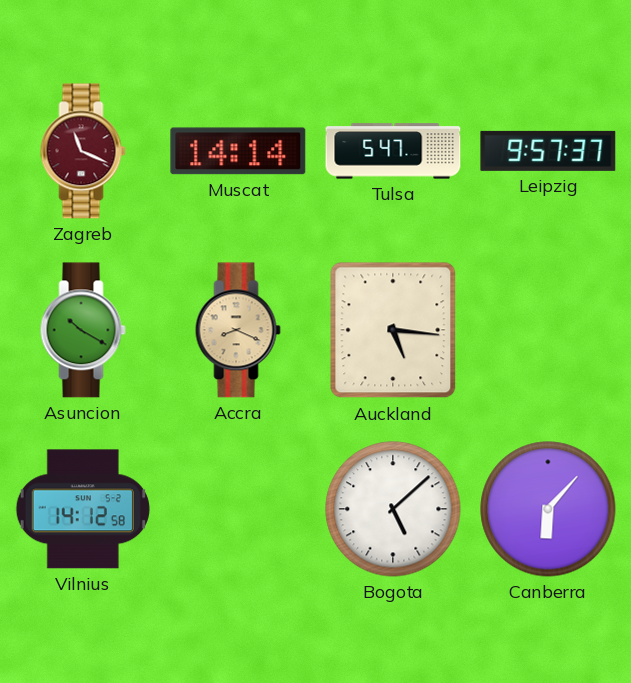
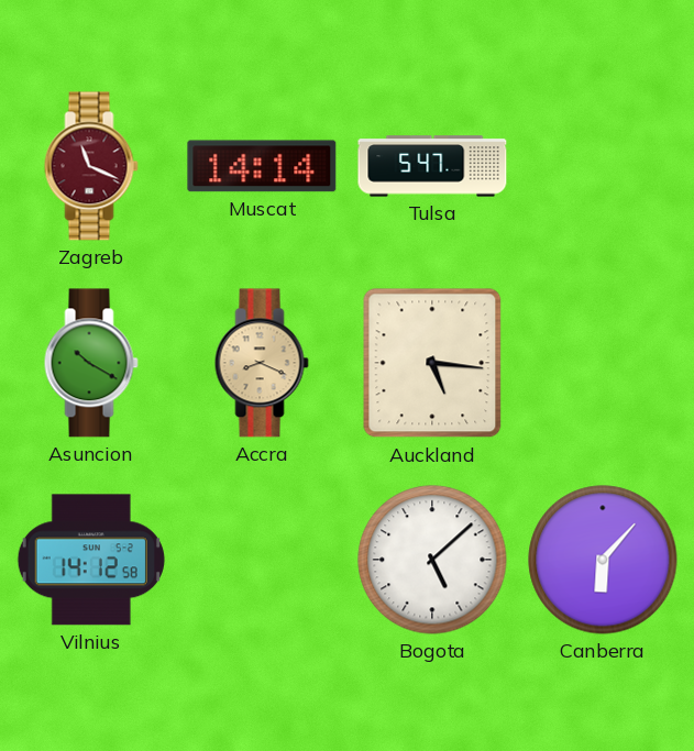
Leipzig: 9:57 -> none
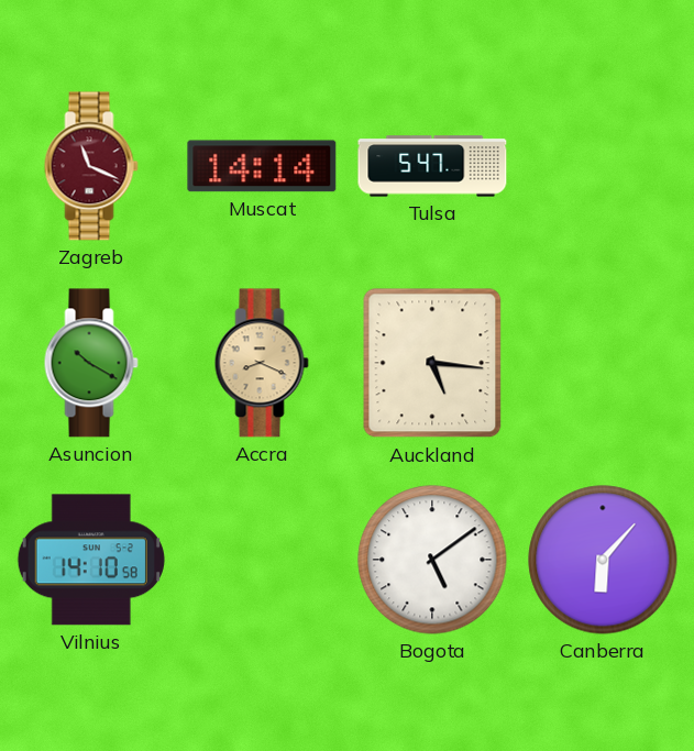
Vilnius: 14:12 -> 14:10
Bogota: 5:08 -> 5:09
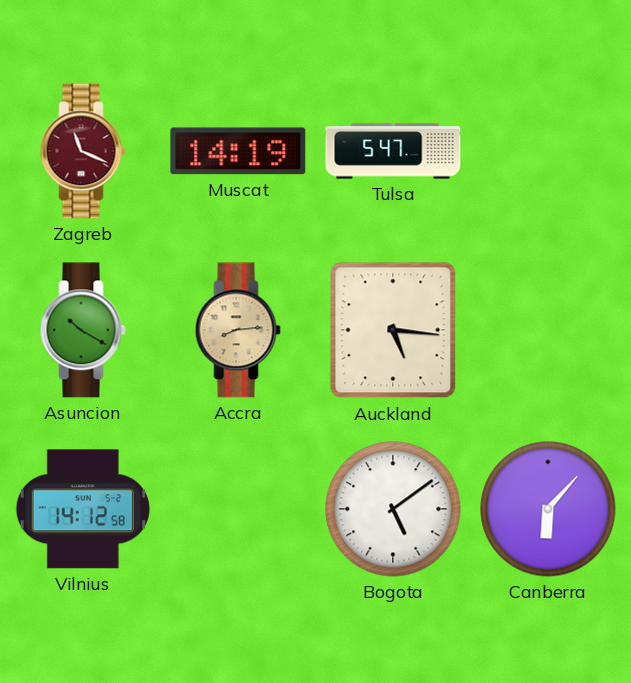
Muscat: 14:14 -> 14:19
Accra: 8:19 -> 8:14
Vilnius: 14:10 -> 14:12
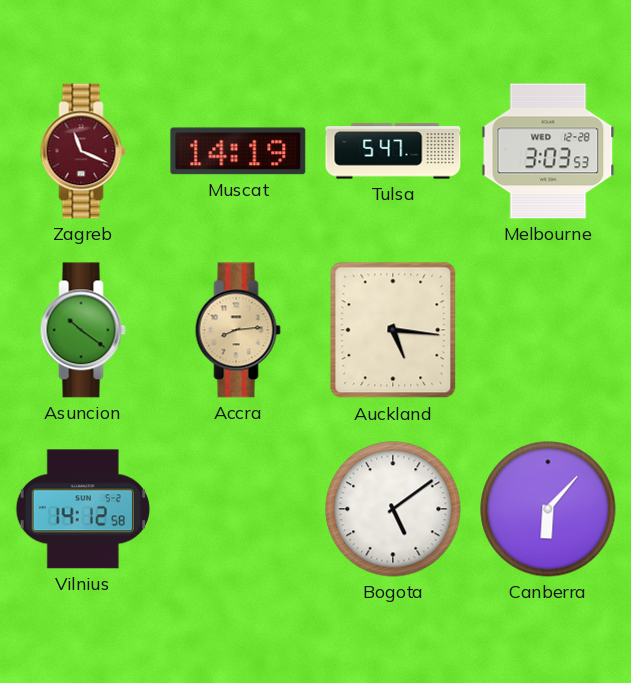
Melbourne: none -> 3:03
Asuncion: 10:20 -> 10:21
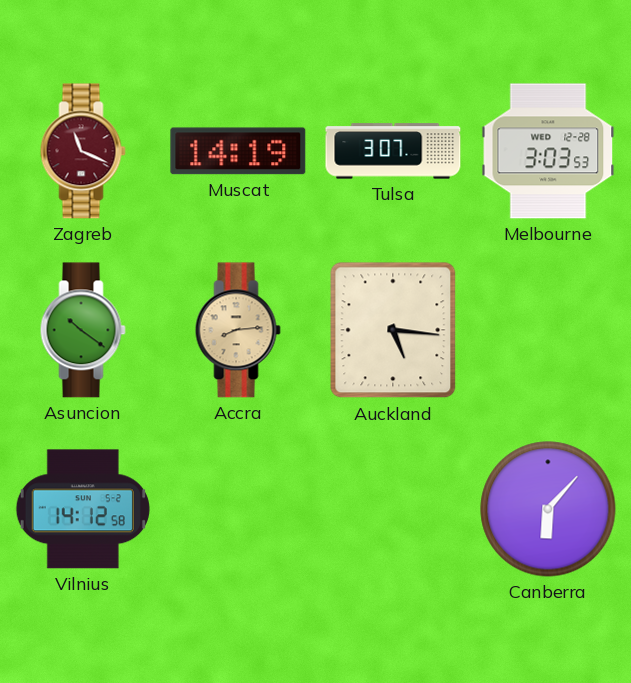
Tulsa: 5:47 -> 3:07
Bogota: 5:09 -> none
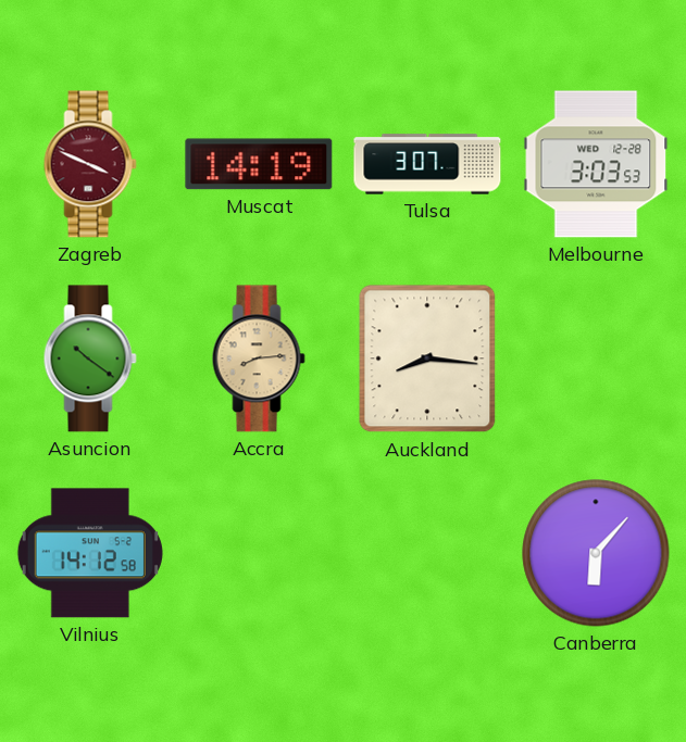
Zagreb: 11:19 -> 3:49
Auckland: 5:16 -> 8:16
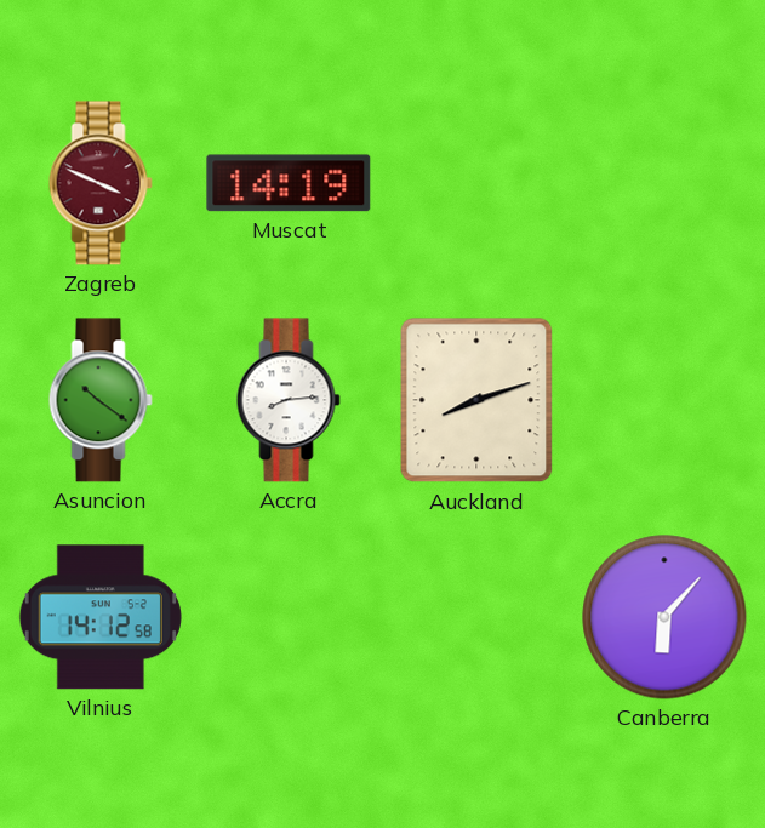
Tulsa: 3:07 -> none
Melbourne: 3:03 -> none
Accra dial: champagne -> white
Auckland: 8:16 -> 8:12
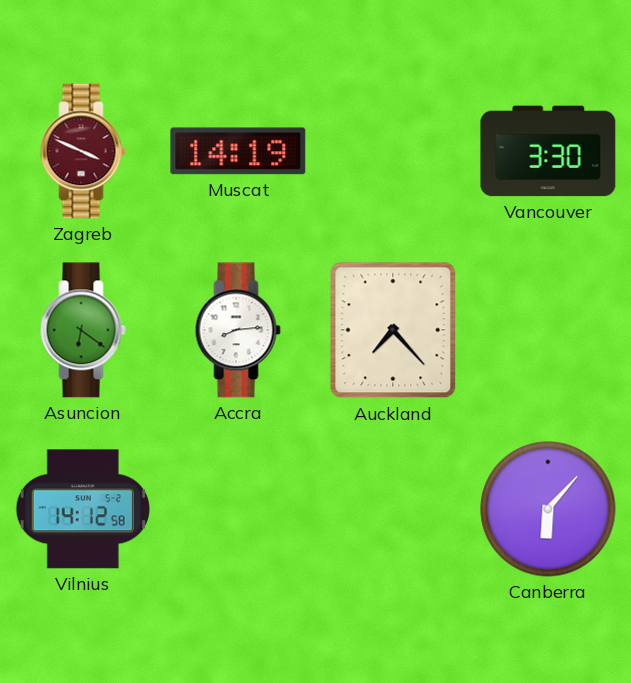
Vancouver: none -> 3:30
Asuncion: 10:21 -> 6:21
Auckland: 8:12 -> 7:23
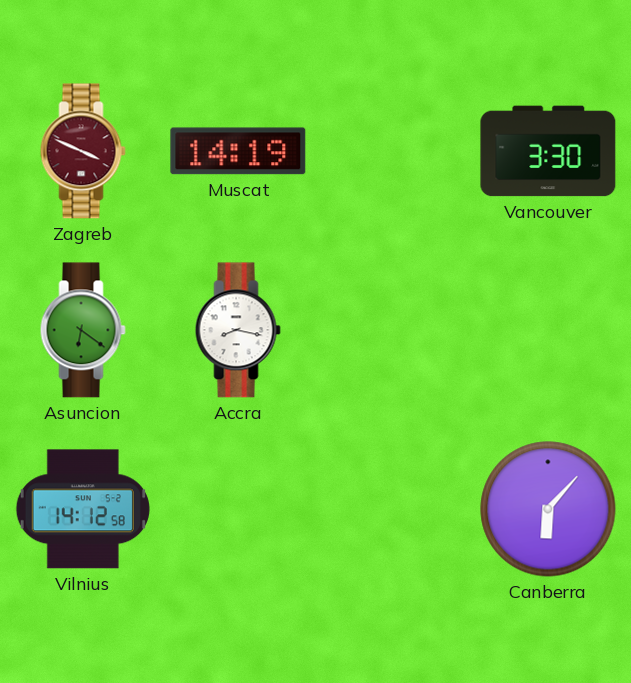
Accra: 8:14 -> 8:17
Auckland: 7:23 -> none
